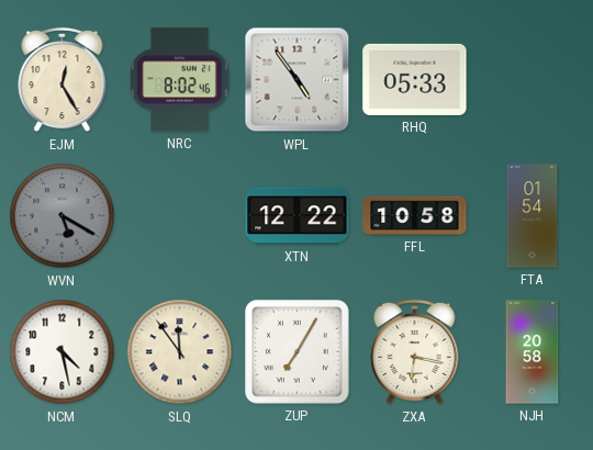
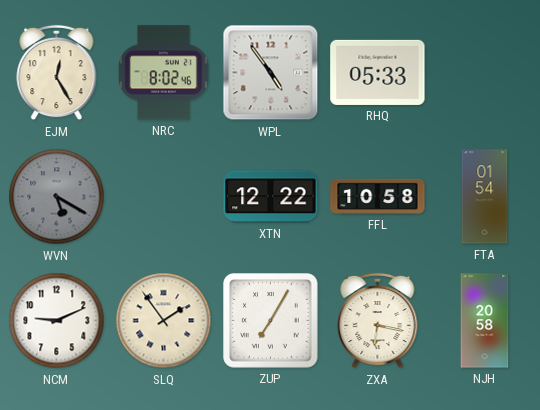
NCM: 4:28 -> 9:11
SLQ: 11:54 -> 1:54
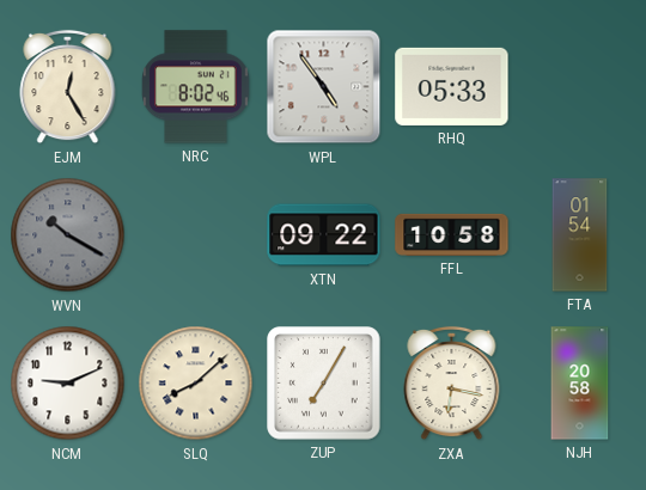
WVN: 5:20 -> 10:20
XTN: 12:22 -> 09:22
SLQ: 1:54 -> 8:08
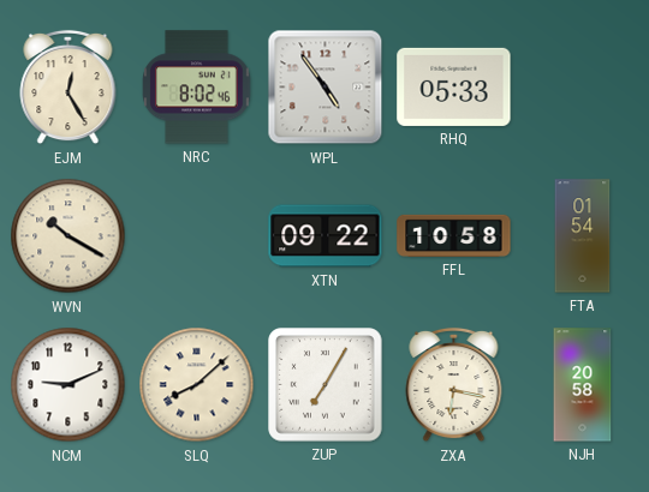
WVN dial: grey -> cream
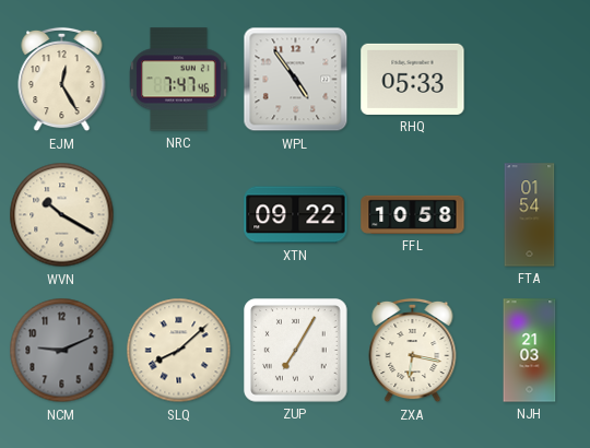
NRC: 8:02 -> 7:47
NCM dial: white -> grey
NJH: 20:58 -> 21:03
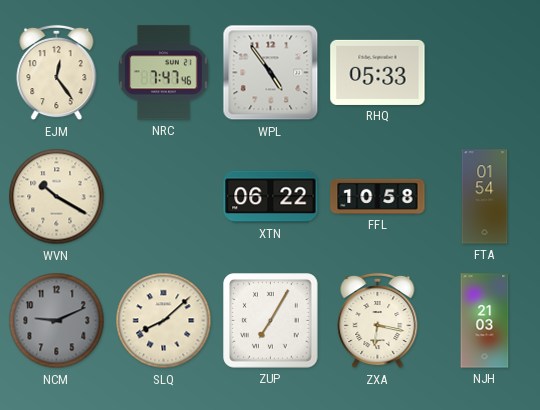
EJM: 12:25 -> 12:24
XTN: 09:22 -> 06:22
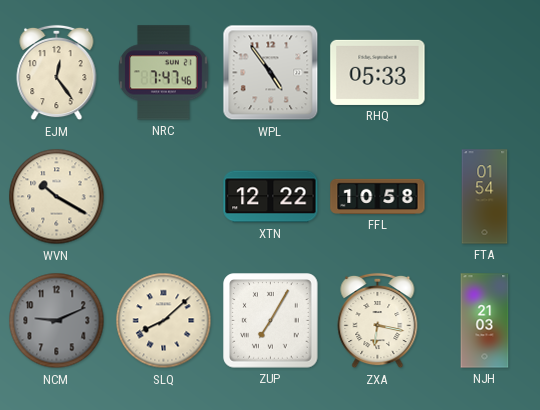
XTN: 06:22 -> 12:22
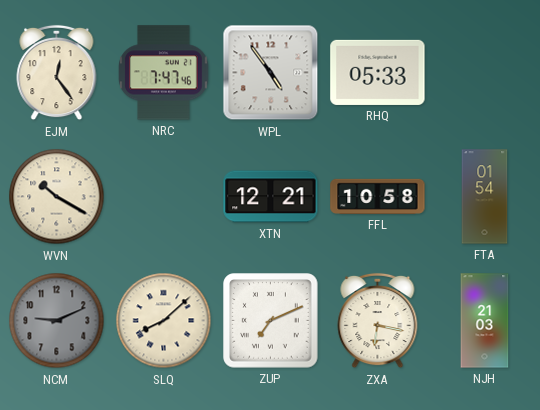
XTN: 12:22 -> 12:21
ZUP: 7:05 -> 7:11
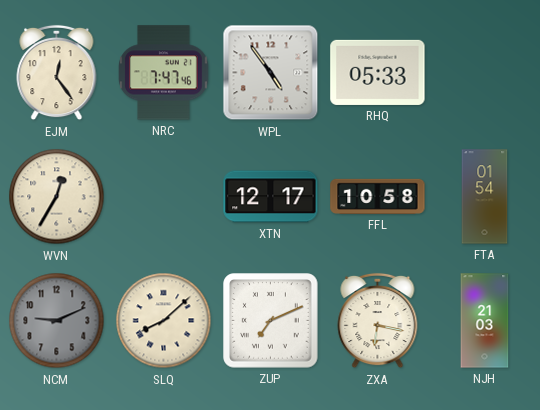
WVN: 10:20 -> 12:35
XTN: 12:21 -> 12:17
